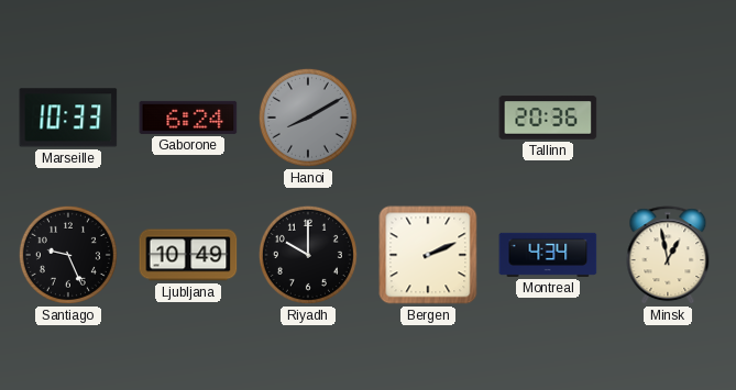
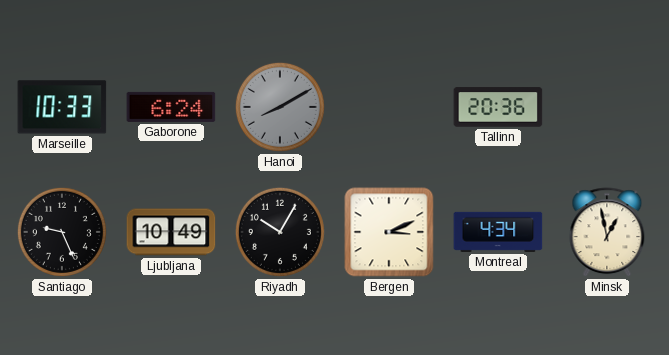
Riyadh: 10:00 -> 10:05
Bergen: 2:11 -> 3:11
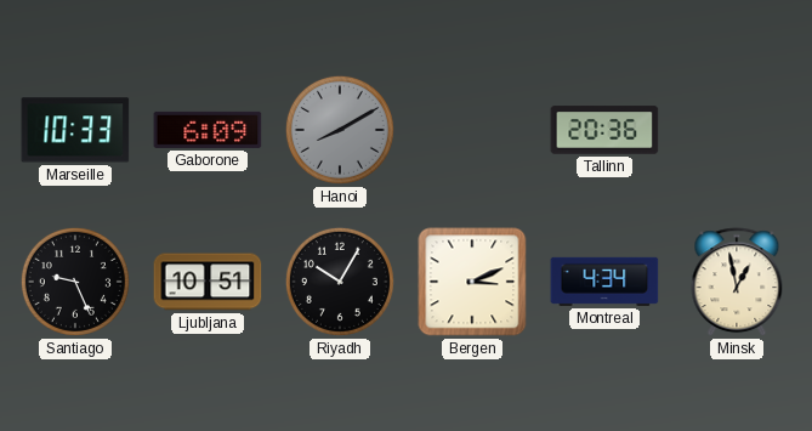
Gaborone: 6:24 -> 6:09
Ljubljana: 10:49 -> 10:51
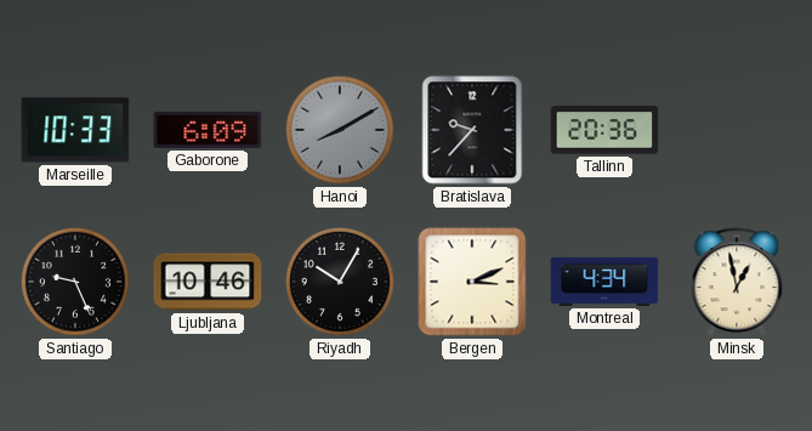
Bratislava: none -> 9:37
Ljubljana: 10:51 -> 10:46
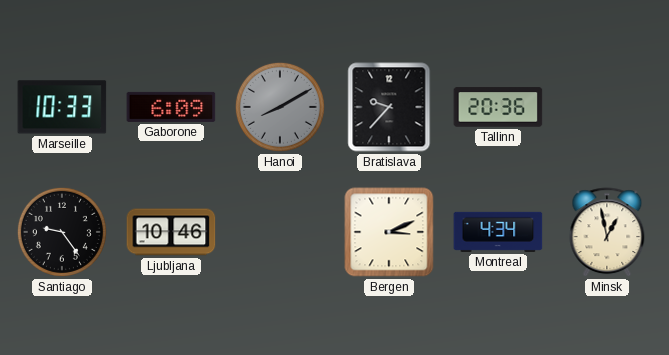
Santiago: 9:26 -> 9:24
Riyadh: 10:05 -> none
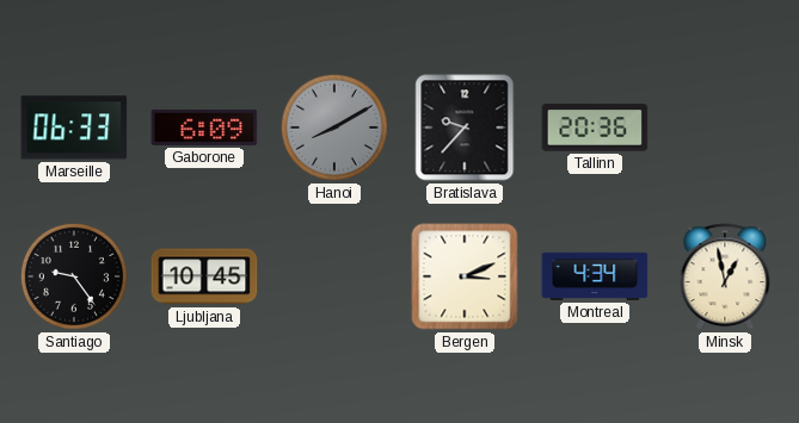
Marseille: 10:33 -> 06:33
Ljubljana: 10:46 -> 10:45
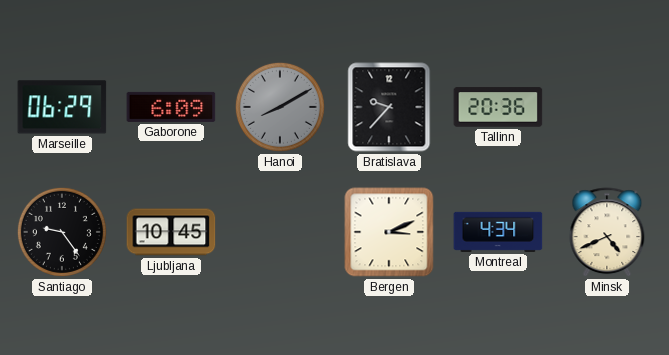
Marseille: 06:33 -> 06:29
Minsk: 12:58 -> 4:41
